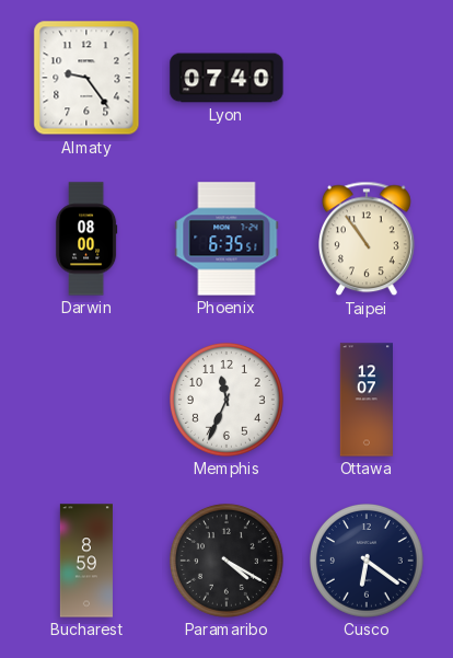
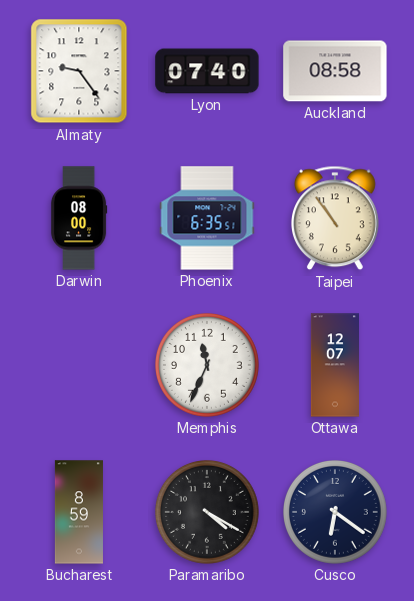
Auckland: none -> 08:58
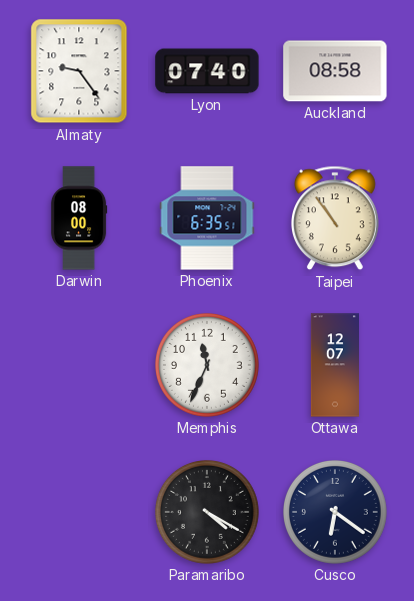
Bucharest: 8:59 -> none
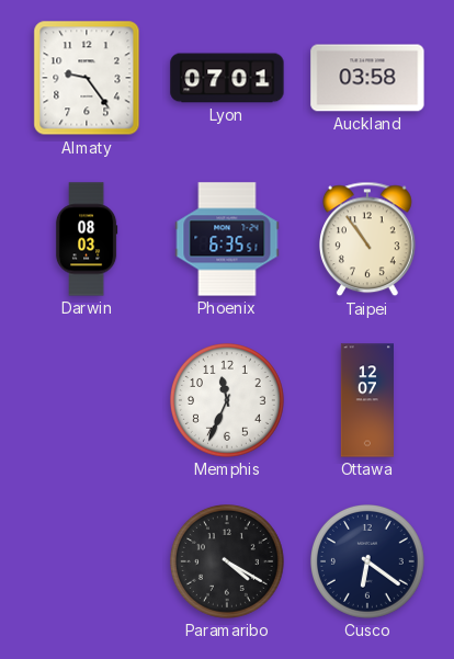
Lyon: 07:40 -> 07:01
Auckland: 08:58 -> 03:58
Darwin: 08:00 -> 08:03
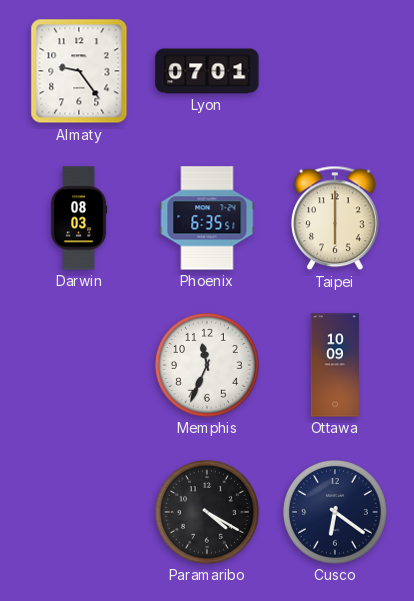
Auckland: 03:58 -> none
Taipei: 10:54 -> 6:00
Ottawa: 12:07 -> 10:09
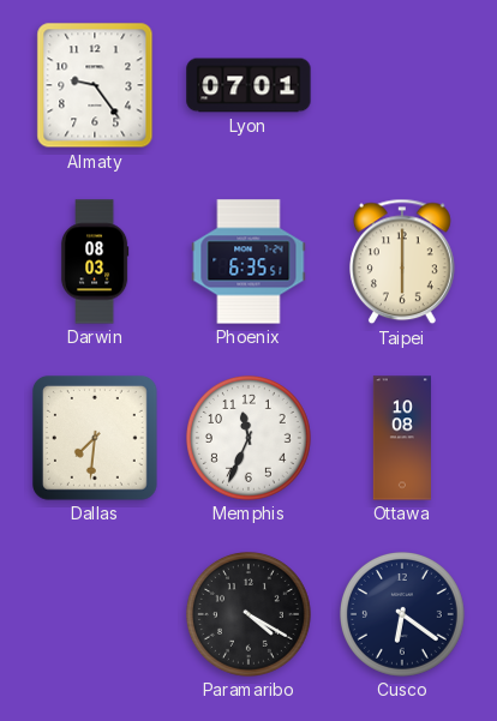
Dallas: none -> 7:31
Ottawa: 10:09 -> 10:08
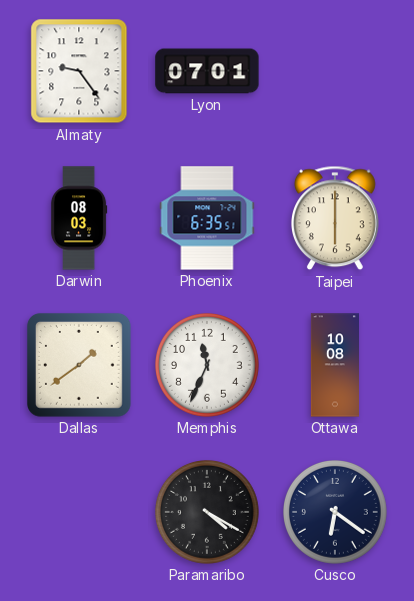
Dallas: 7:31 -> 1:39
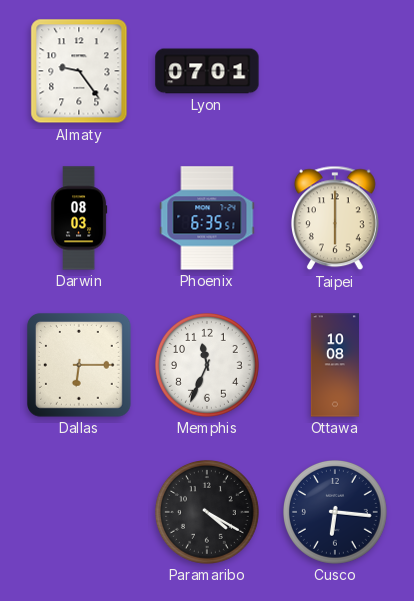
Dallas: 1:39 -> 6:15
Cusco: 6:21 -> 6:16
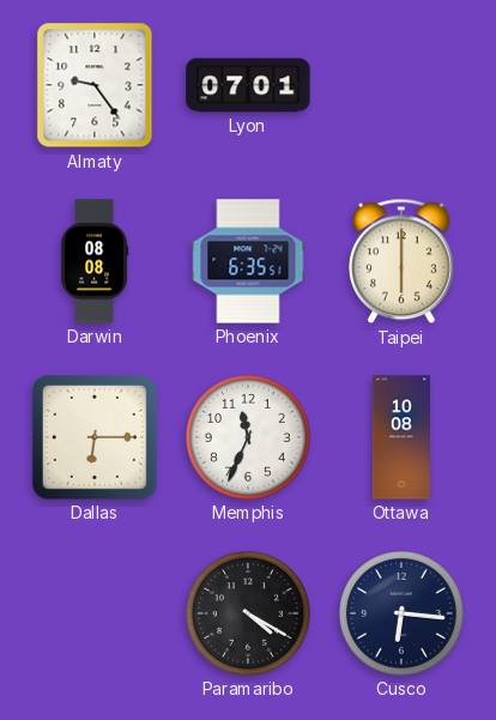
Darwin: 08:03 -> 08:08
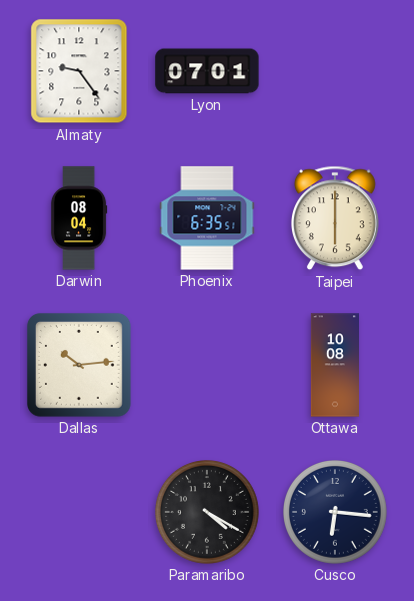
Darwin: 08:08 -> 08:04
Dallas: 6:15 -> 10:14
Memphis: 11:34 -> none
